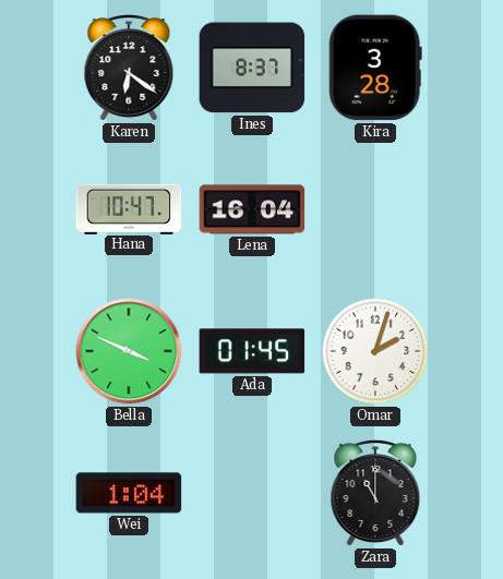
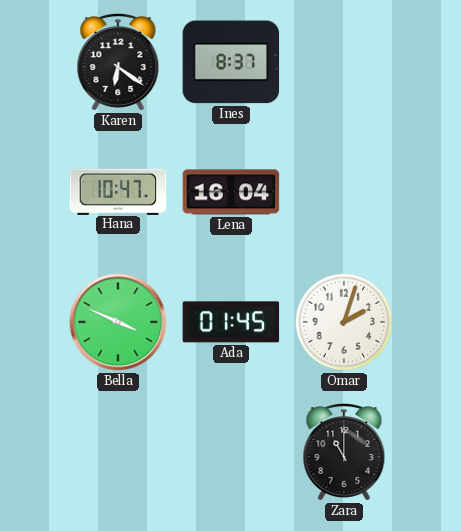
Kira: 3:28 -> none
Wei: 1:04 -> none
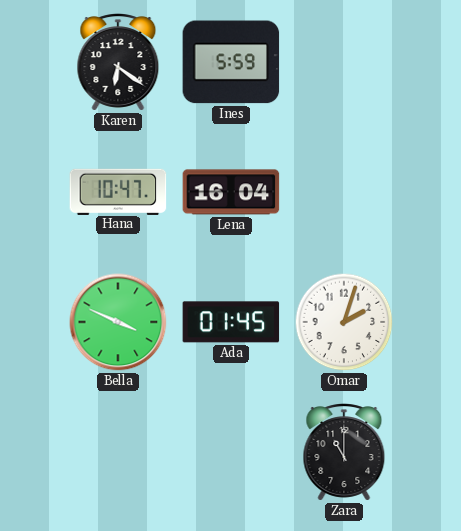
Ines: 8:37 -> 5:59
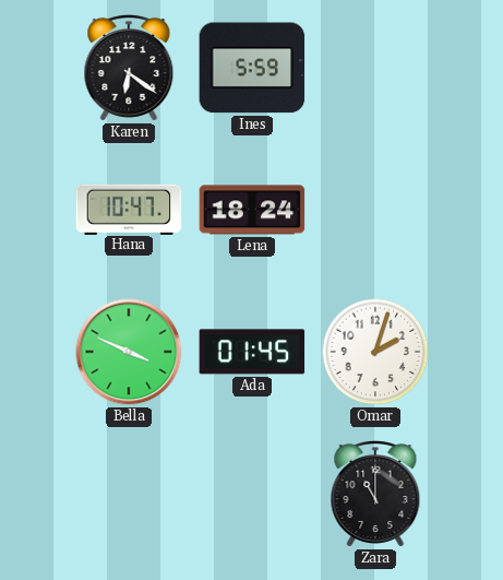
Lena: 16:04 -> 18:24
